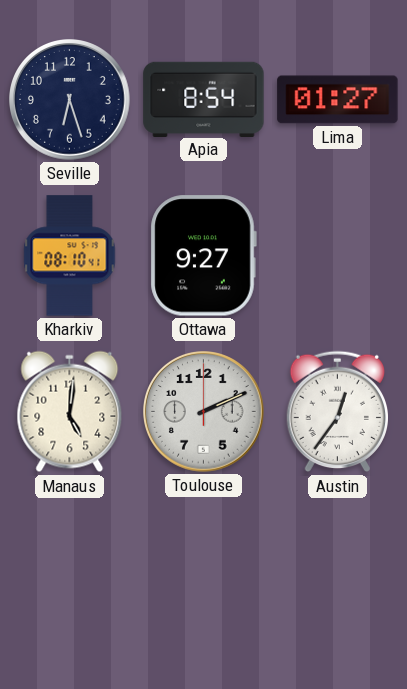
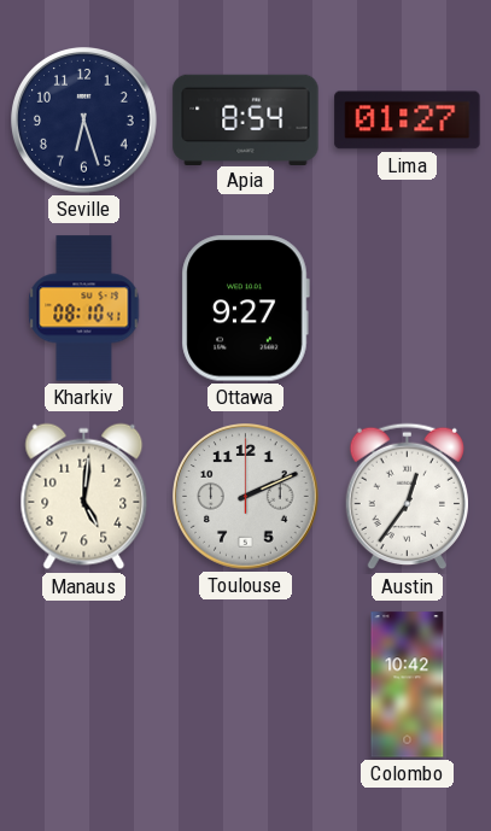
Colombo: none -> 10:42
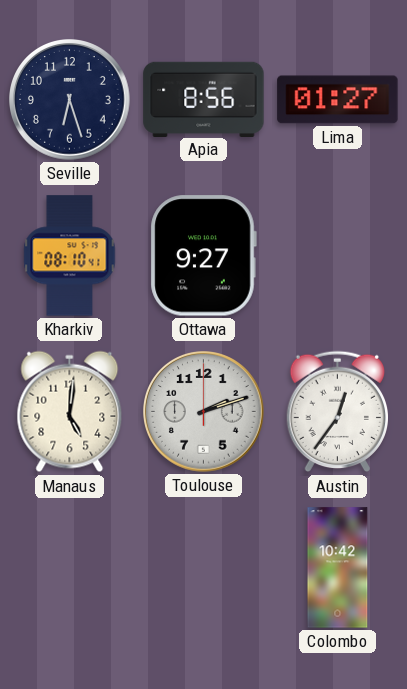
Apia: 8:54 -> 8:56
Toulouse: 2:11 -> 2:12
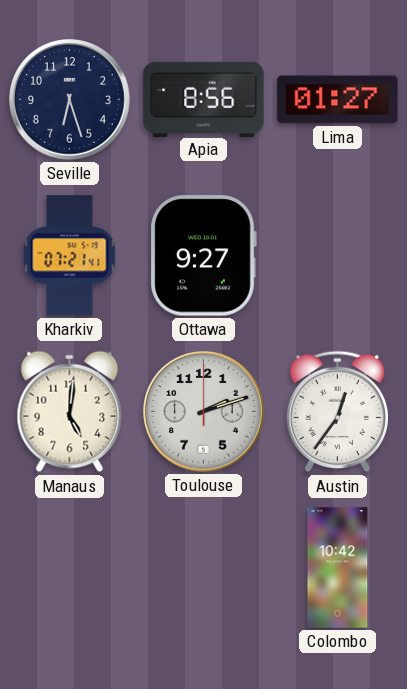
Kharkiv: 08:10 -> 07:21
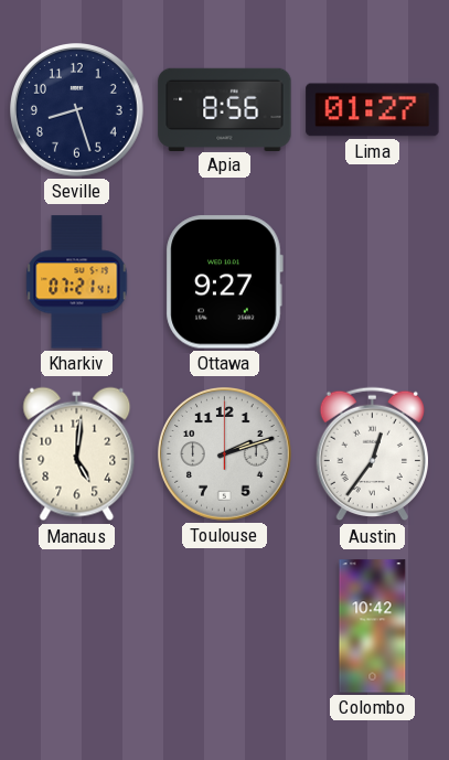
Seville: 6:27 -> 8:27
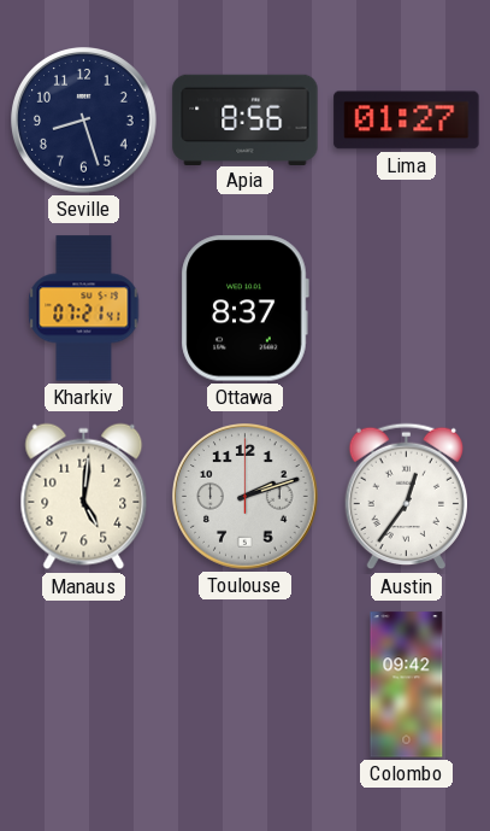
Ottawa: 9:27 -> 8:37
Colombo: 10:42 -> 09:42
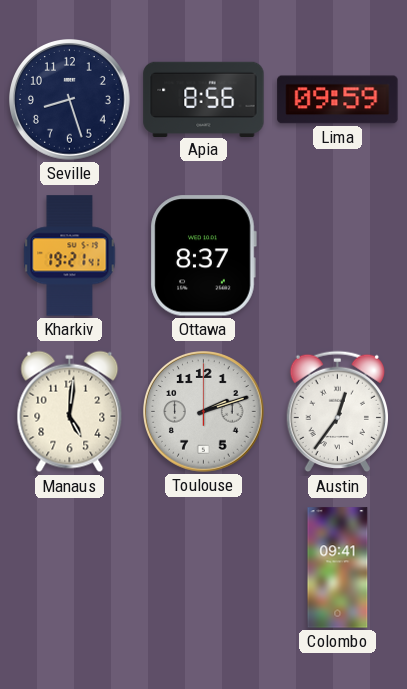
Lima: 01:27 -> 09:59
Kharkiv: 07:21 -> 19:21
Colombo: 09:42 -> 09:41
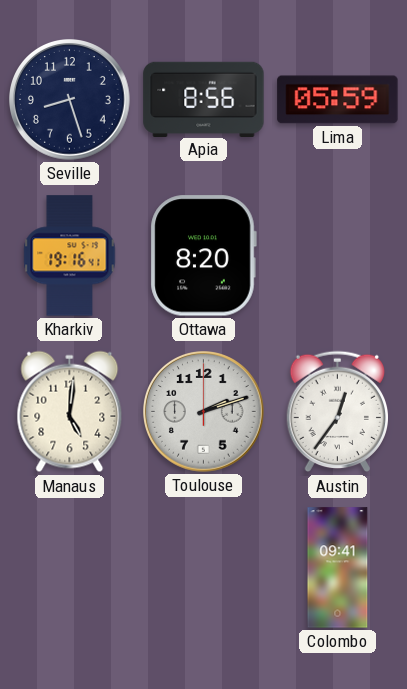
Lima: 09:59 -> 05:59
Kharkiv: 19:21 -> 19:16
Ottawa: 8:37 -> 8:20
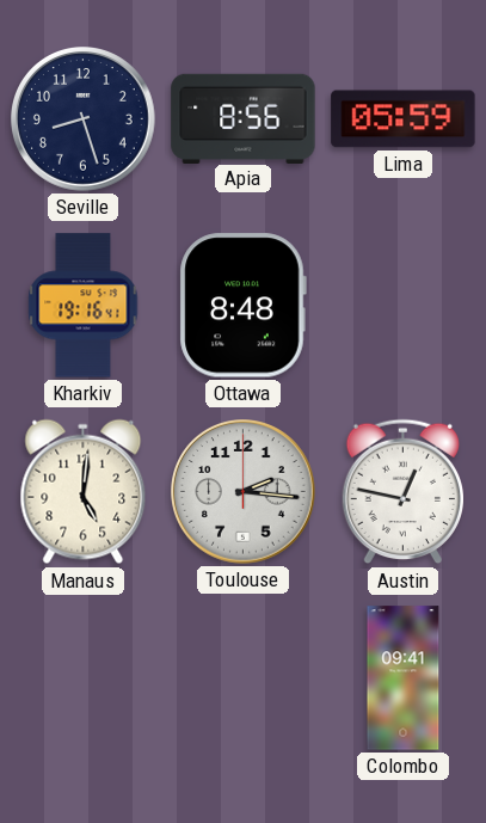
Ottawa: 8:20 -> 8:48
Toulouse: 2:12 -> 2:16
Austin: 12:36 -> 12:47
